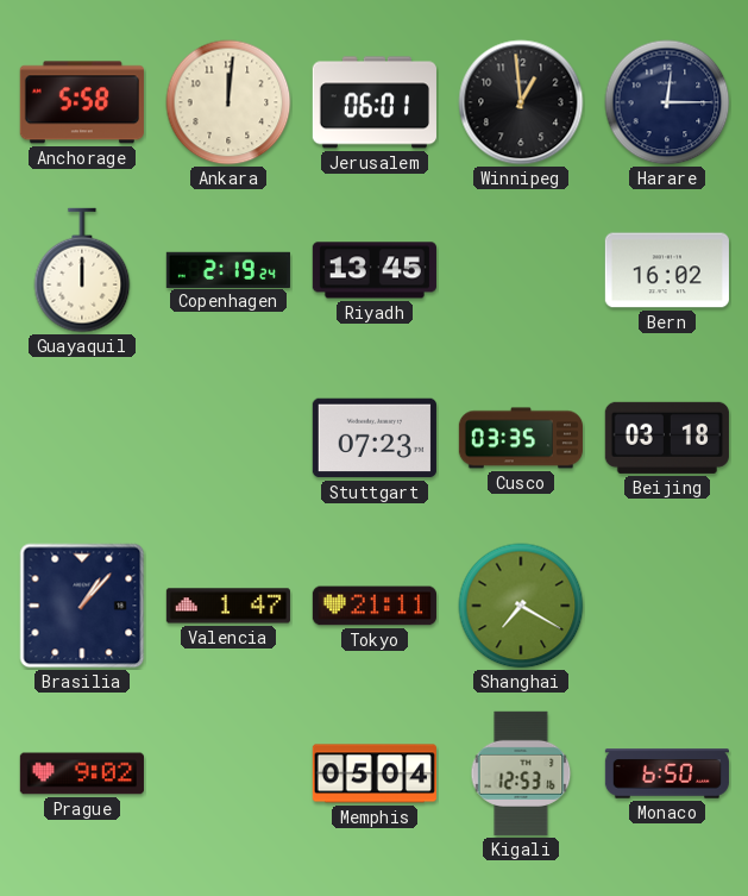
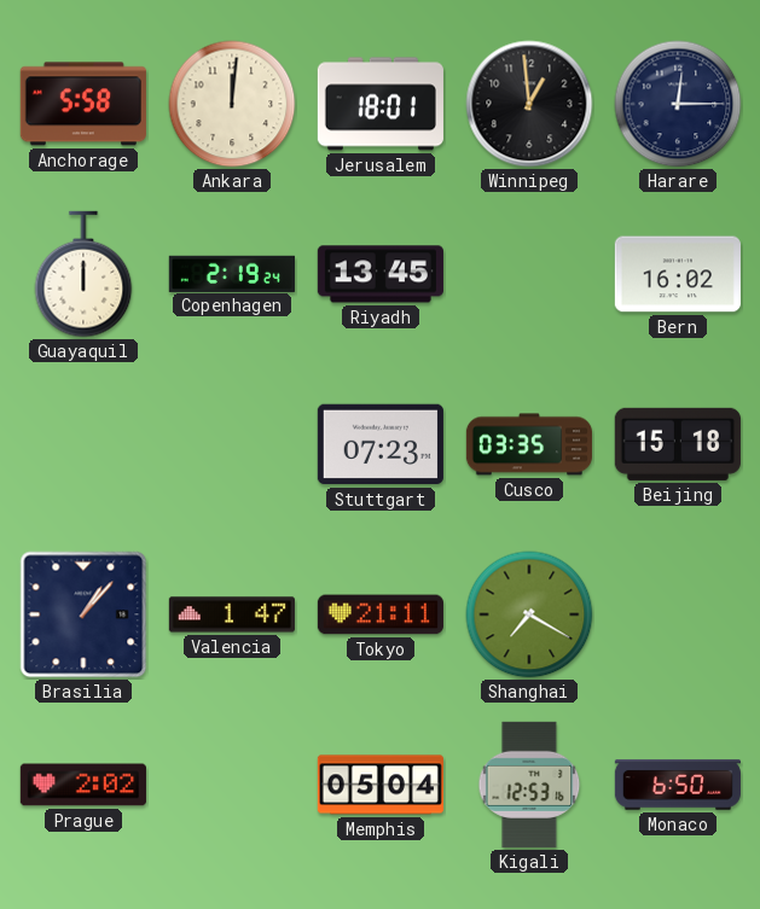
Jerusalem: 06:01 -> 18:01
Beijing: 03:18 -> 15:18
Prague: 9:02 -> 2:02
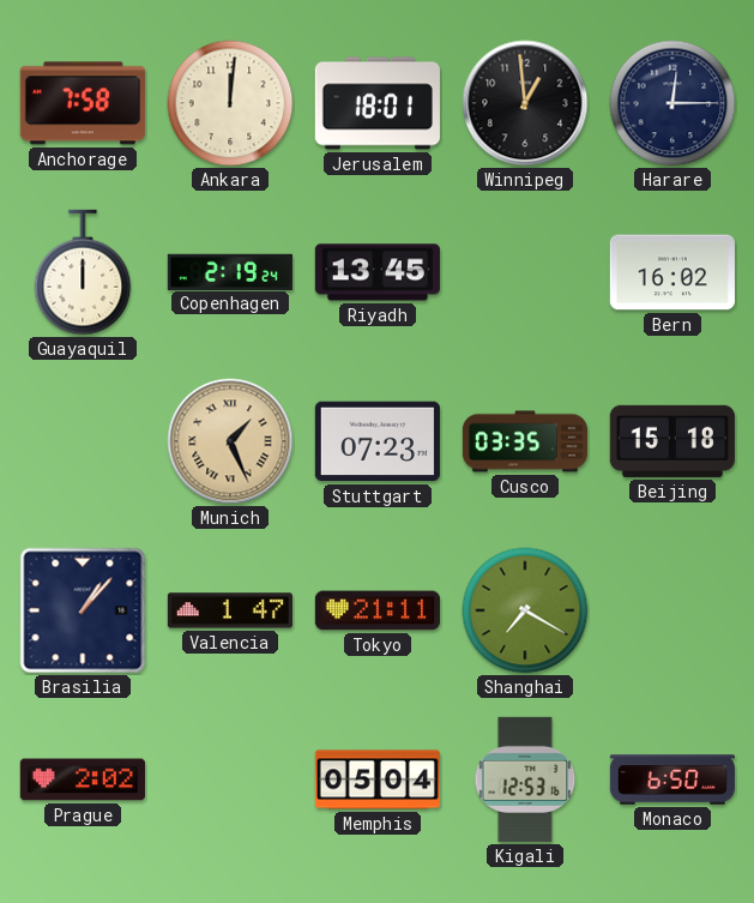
Anchorage: 5:58 -> 7:58
Munich: none -> 1:26
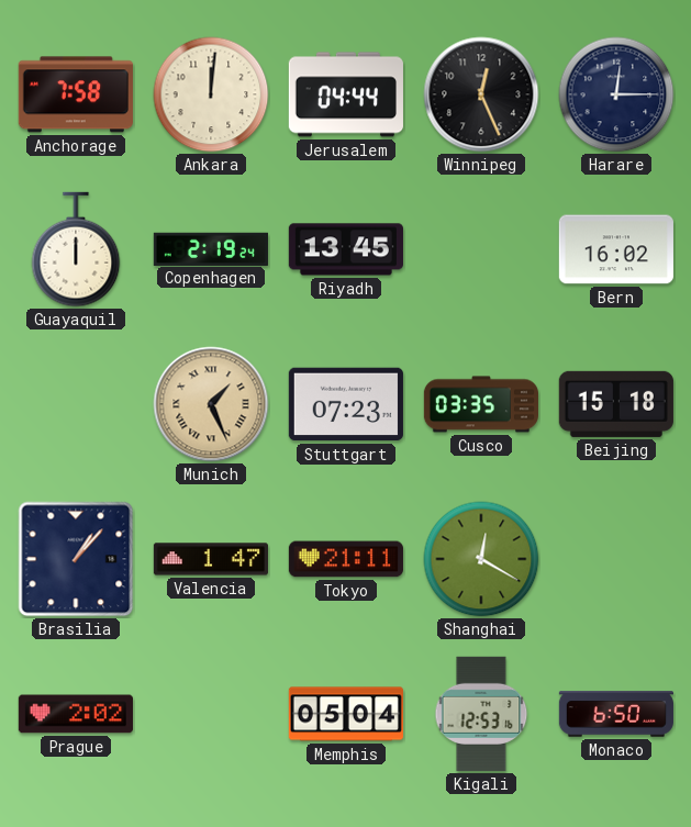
Jerusalem: 18:01 -> 04:44
Winnipeg: 12:59 -> 12:26
Shanghai: 7:20 -> 12:20
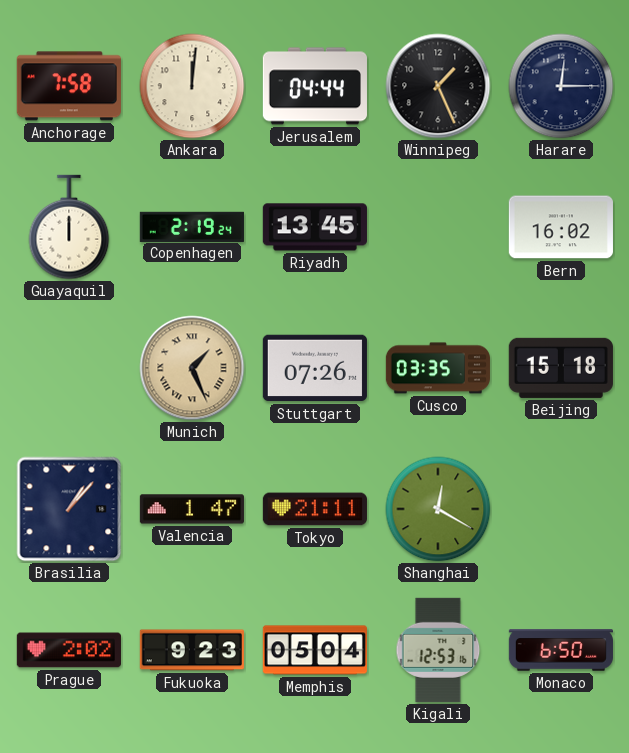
Winnipeg: 12:26 -> 1:26
Stuttgart: 07:23 -> 07:26
Fukuoka: none -> 9:23
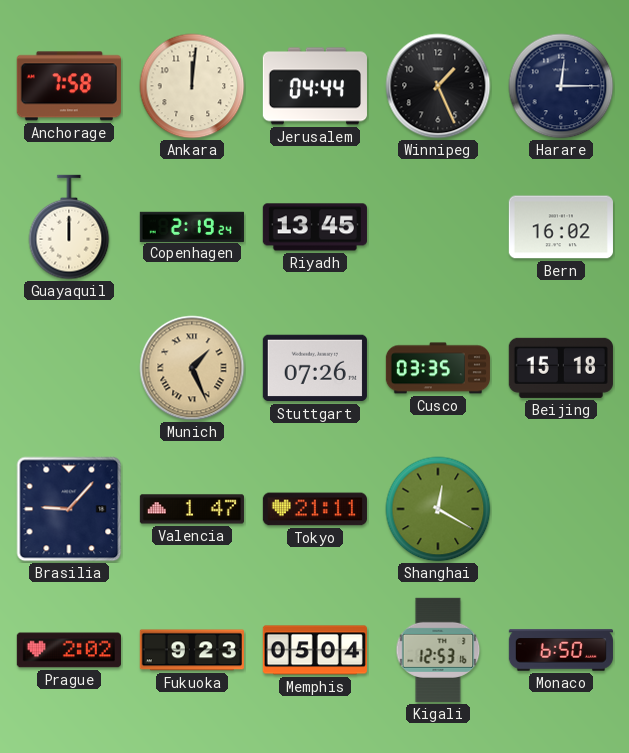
Brasilia: 1:07 -> 9:07
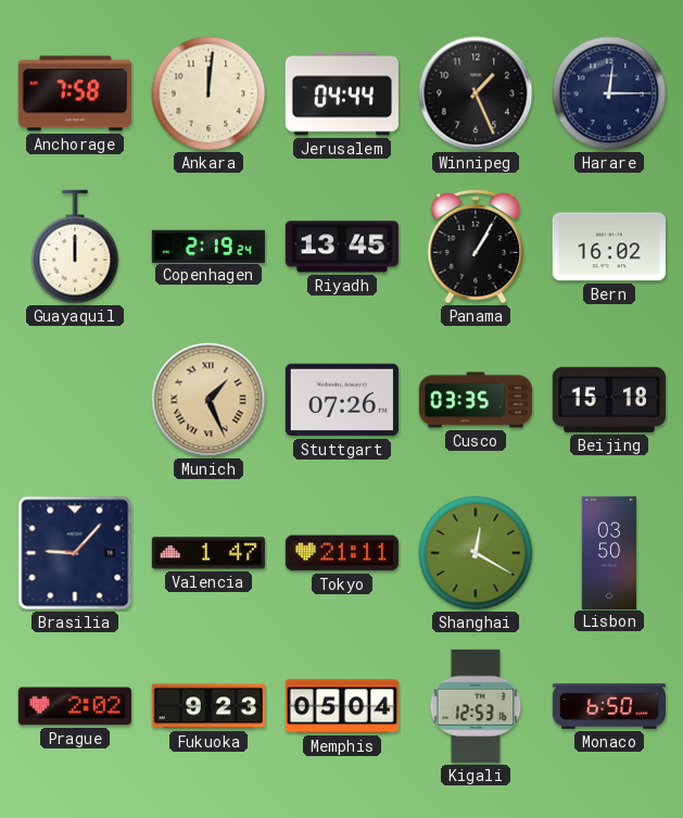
Panama: none -> 1:05
Lisbon: none -> 03:50
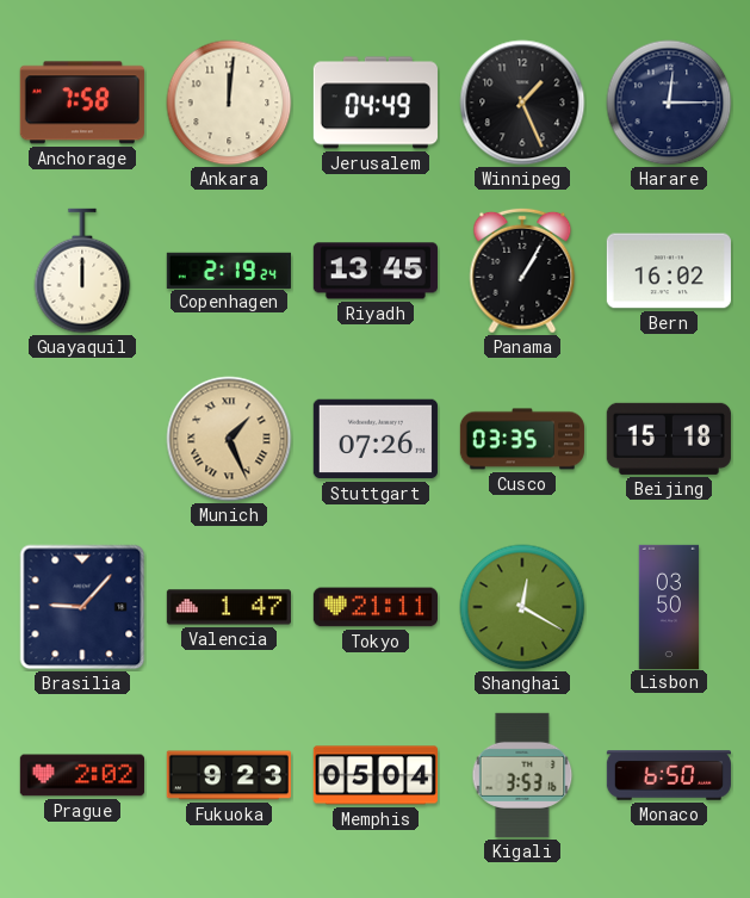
Jerusalem: 04:44 -> 04:49
Kigali: 12:53 -> 3:53
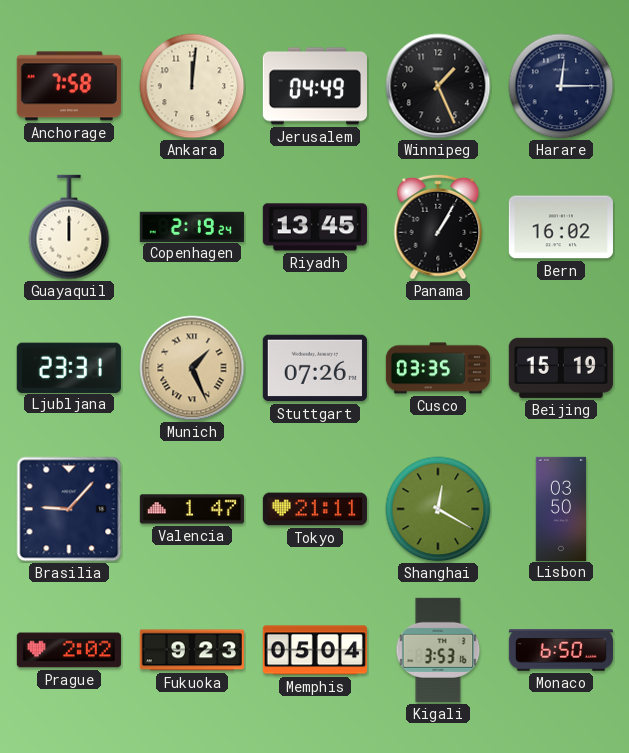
Ljubljana: none -> 23:31
Beijing: 15:18 -> 15:19
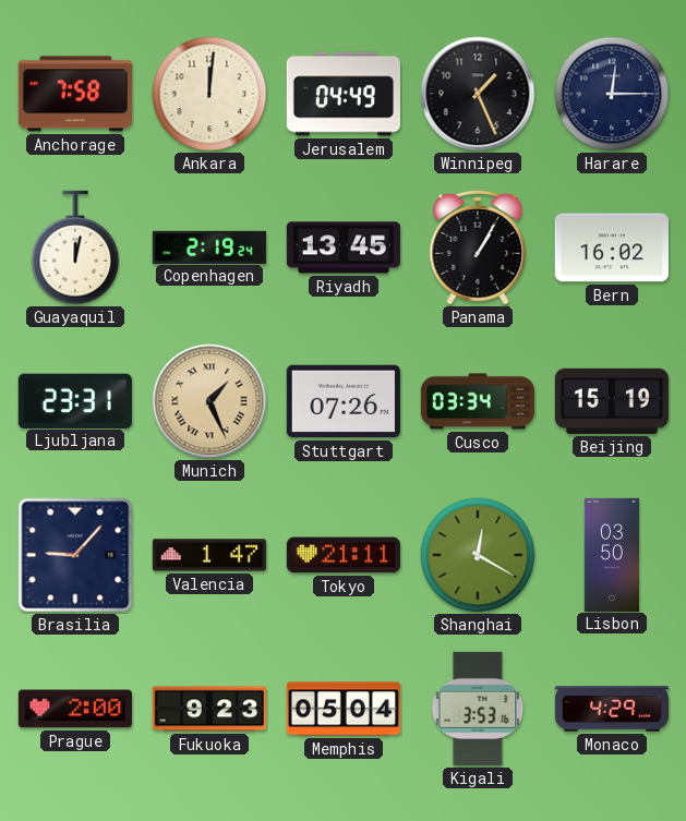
Guayaquil: 12:00 -> 12:02
Cusco: 03:35 -> 03:34
Prague: 2:02 -> 2:00
Monaco: 6:50 -> 4:29
